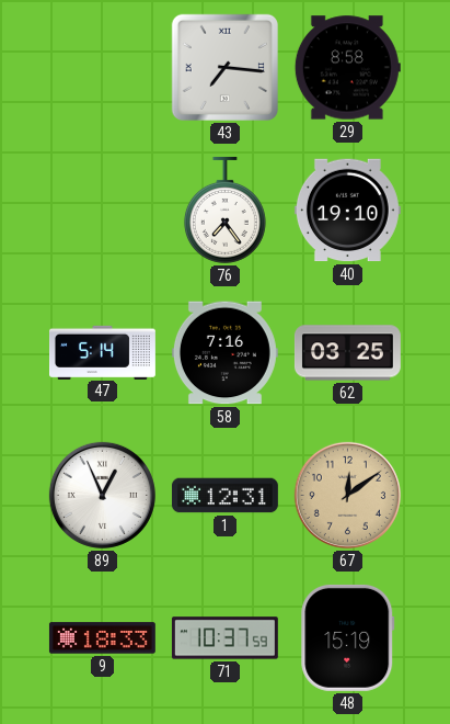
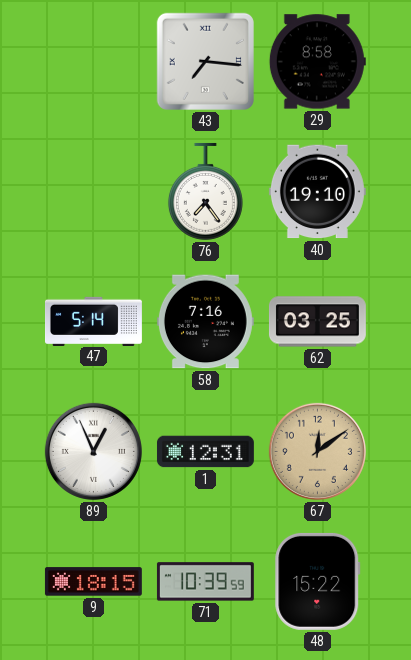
9: 18:33 -> 18:15
71: 10:37 -> 10:39
48: 15:19 -> 15:22
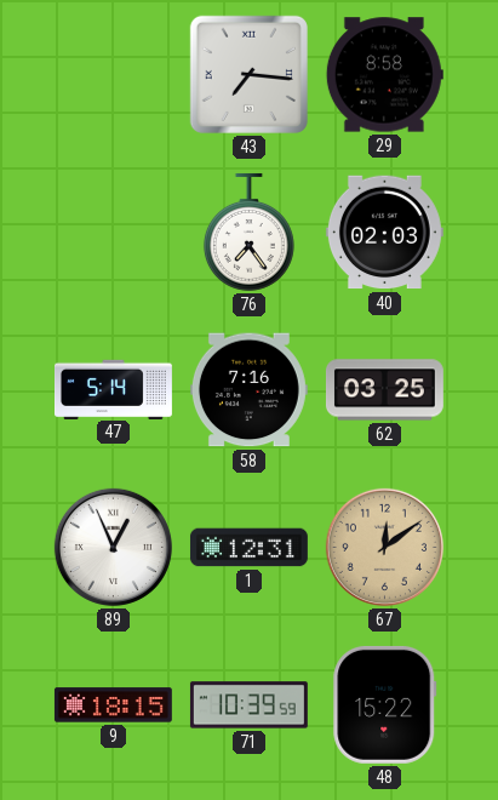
40: 19:10 -> 02:03
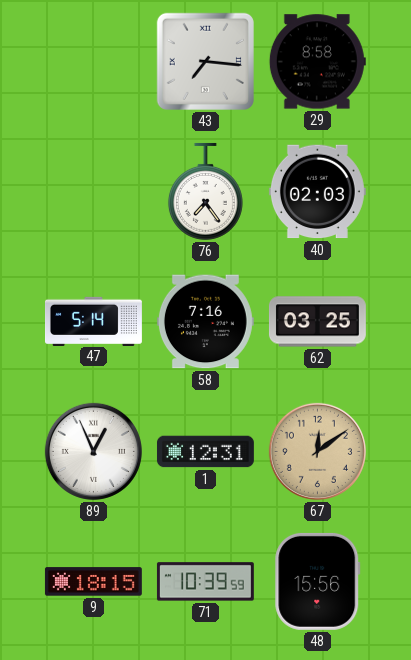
48: 15:22 -> 15:56
